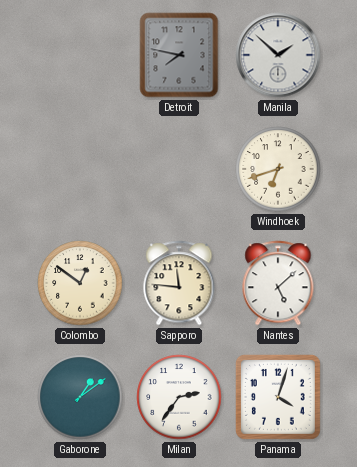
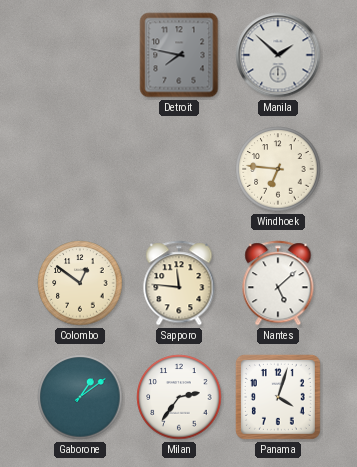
Windhoek: 6:42 -> 6:46
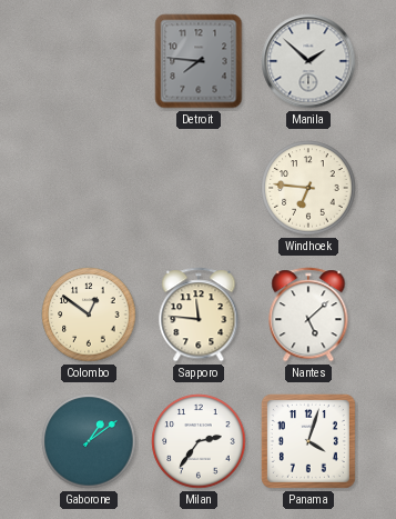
Detroit: 7:47 -> 7:46
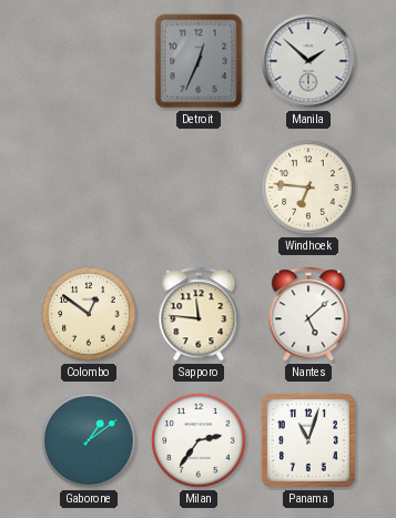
Detroit: 7:46 -> 12:34
Panama: 4:03 -> 11:03
